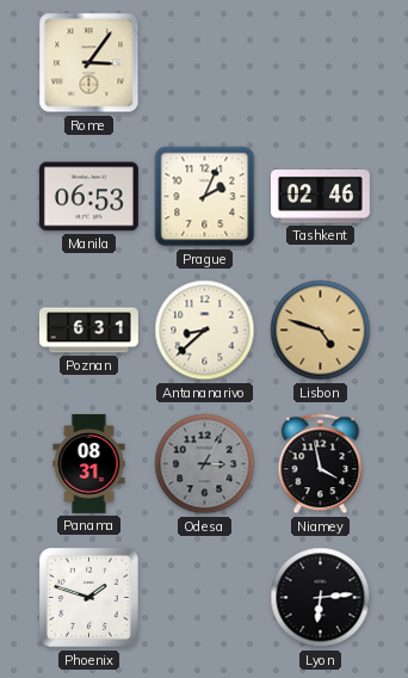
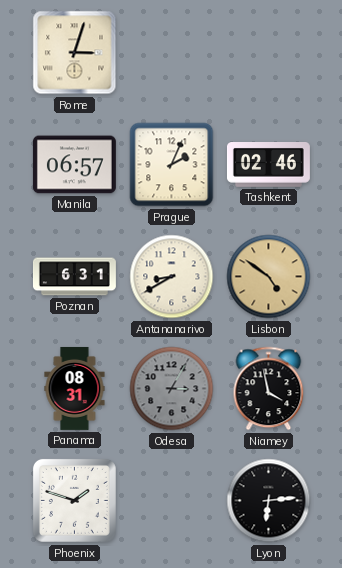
Rome: 3:06 -> 3:03
Manila: 06:53 -> 06:57
Antananarivo: 8:38 -> 8:40
Lisbon: 4:48 -> 4:51
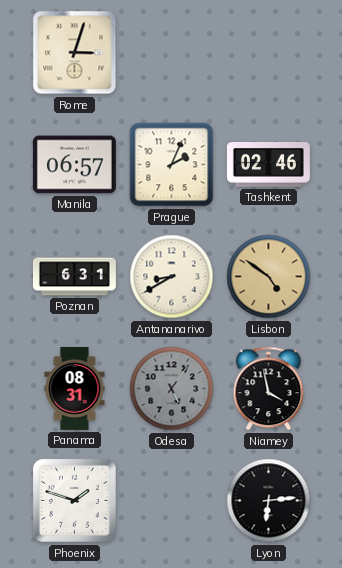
Odesa: 3:05 -> 5:06
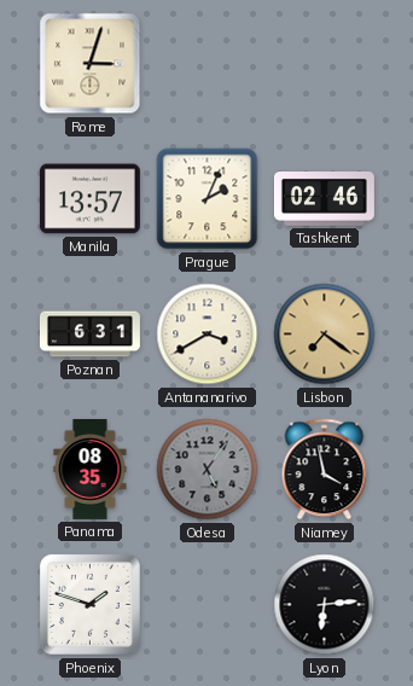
Manila: 06:57 -> 13:57
Antananarivo: 8:40 -> 3:40
Lisbon: 4:51 -> 7:21
Panama: 08:31 -> 08:35
